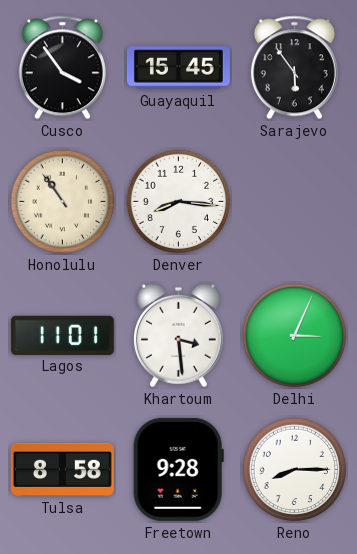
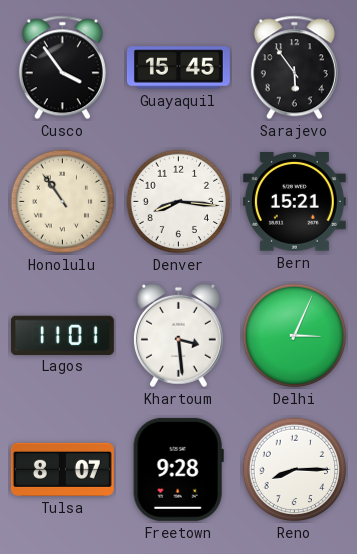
Bern: none -> 15:21
Tulsa: 8:58 -> 8:07
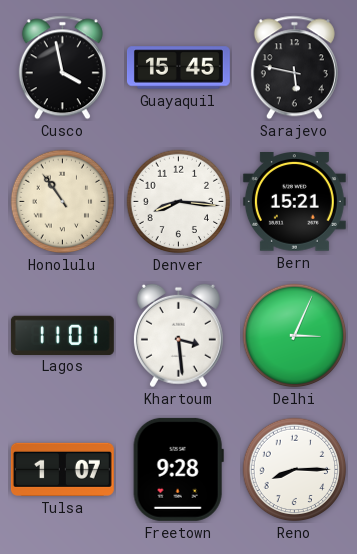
Cusco: 3:54 -> 3:58
Sarajevo: 5:54 -> 5:47
Tulsa: 8:07 -> 1:07
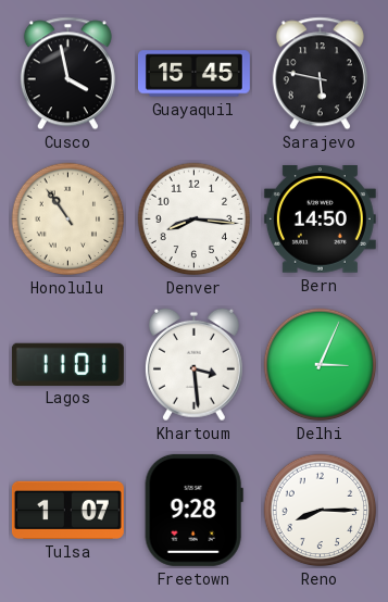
Bern: 15:21 -> 14:50
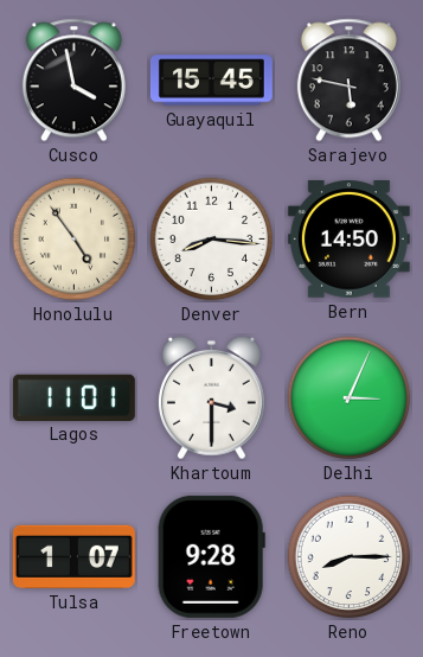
Honolulu: 10:54 -> 4:54
Khartoum: 3:29 -> 3:30
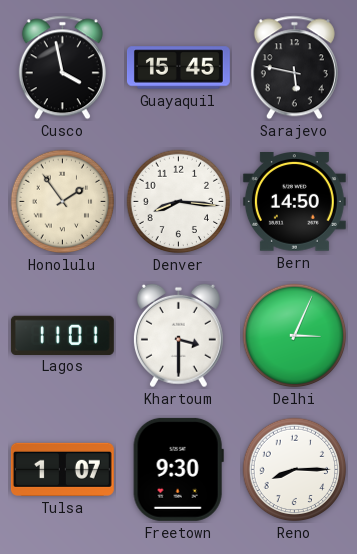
Honolulu: 4:54 -> 1:54
Freetown: 9:28 -> 9:30
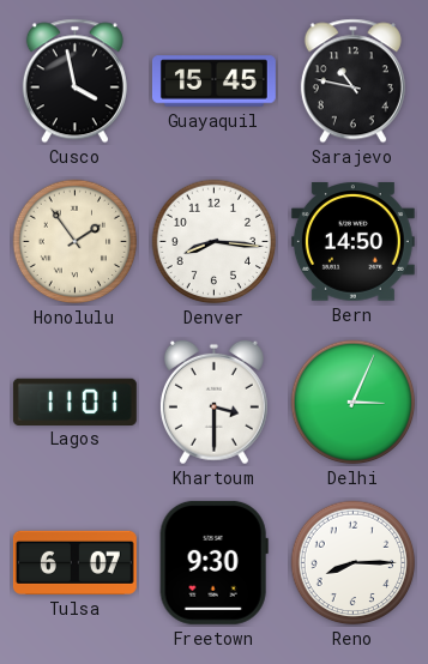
Sarajevo: 5:47 -> 10:47
Tulsa: 1:07 -> 6:07
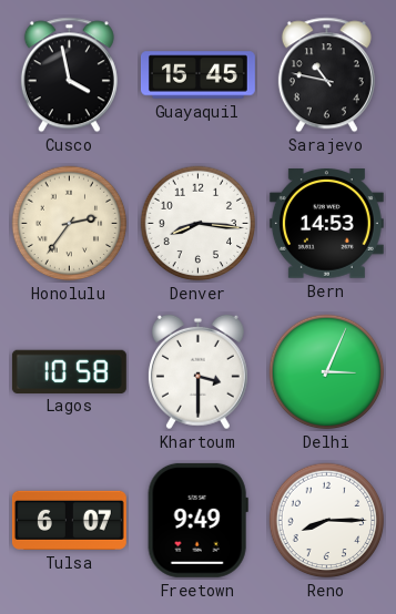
Honolulu: 1:54 -> 2:36
Bern: 14:50 -> 14:53
Lagos: 11:01 -> 10:58
Freetown: 9:30 -> 9:49
